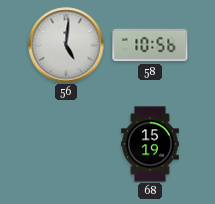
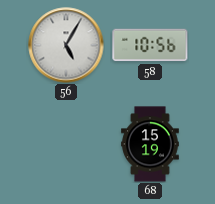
56: 5:01 -> 5:05
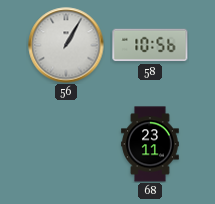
56: 5:05 -> 1:05
68: 15:19 -> 23:11
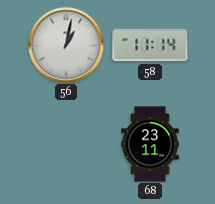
56: 1:05 -> 1:02
58: 10:56 -> 11:14
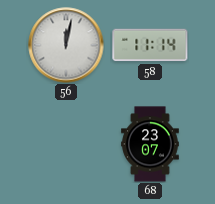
56: 1:02 -> 12:02
68: 23:11 -> 23:07
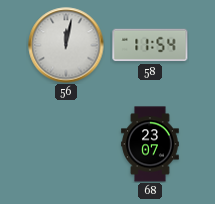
58: 11:14 -> 11:54
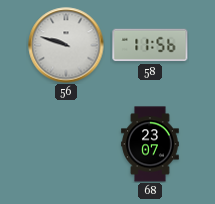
56: 12:02 -> 9:48
58: 11:54 -> 11:56
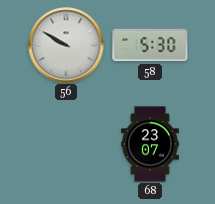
56: 9:48 -> 9:50
58: 11:56 -> 5:30
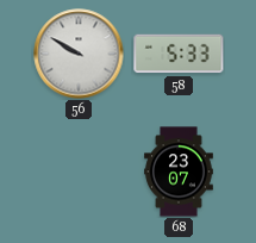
58: 5:30 -> 5:33
